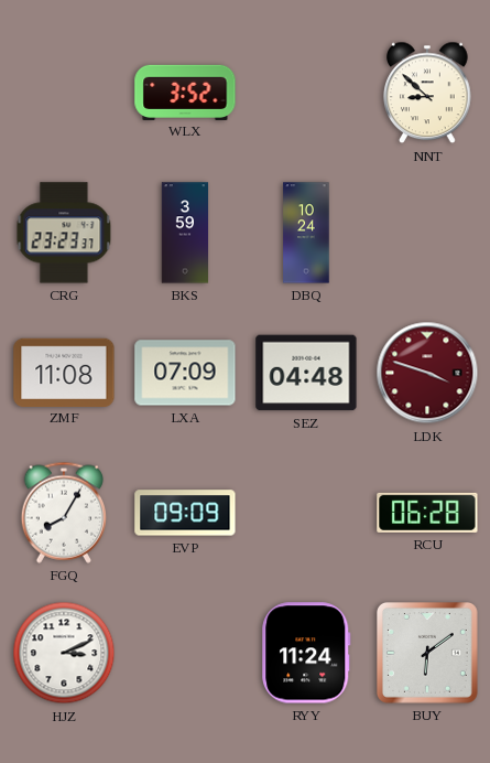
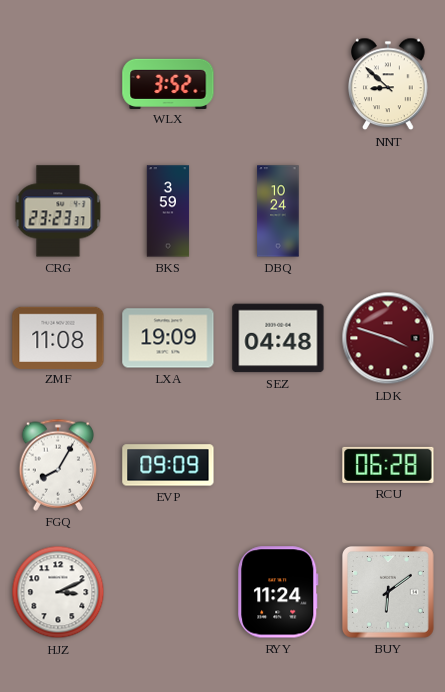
LXA: 07:09 -> 19:09
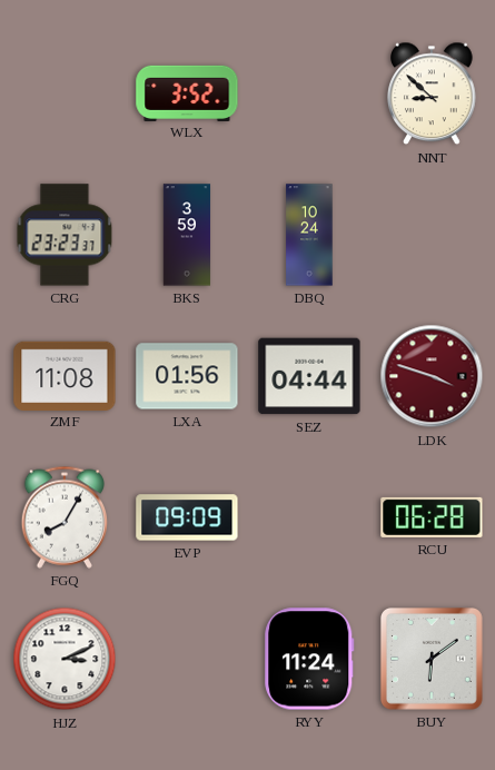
LXA: 19:09 -> 01:56
SEZ: 04:48 -> 04:44
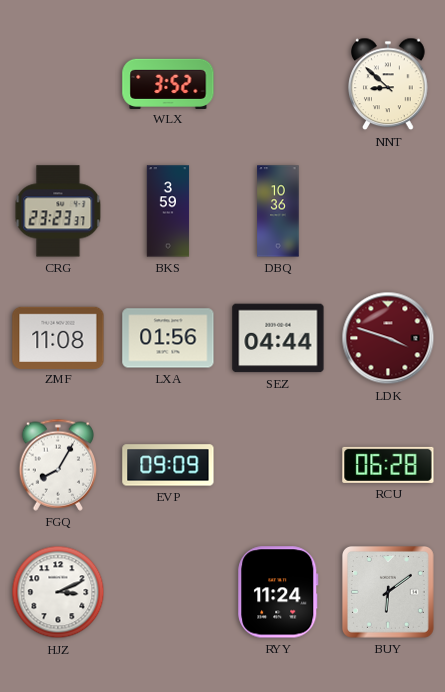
DBQ: 10:24 -> 10:36
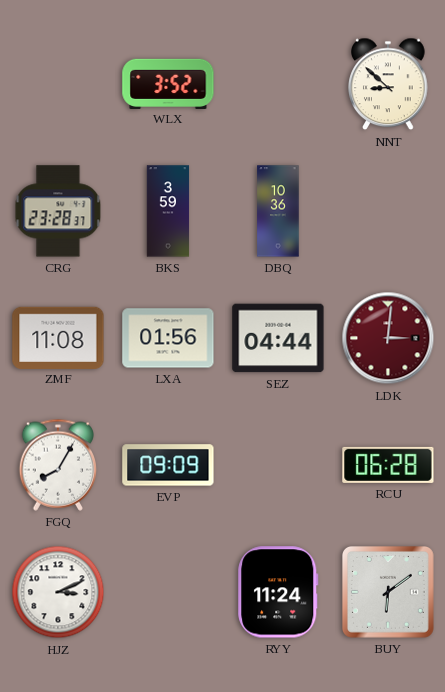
CRG: 23:23 -> 23:28
LDK: 3:48 -> 3:01
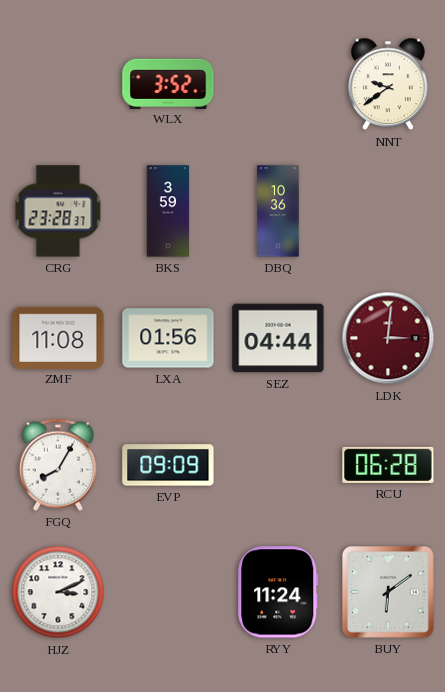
NNT: 8:52 -> 9:39
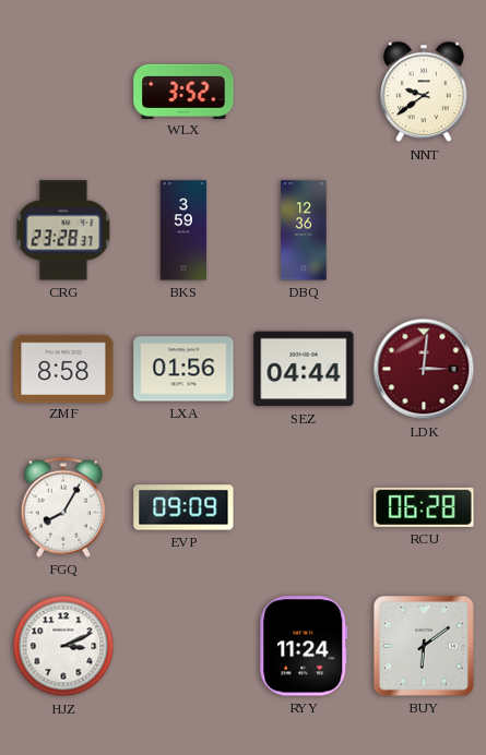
DBQ: 10:36 -> 12:36
ZMF: 11:08 -> 8:58
